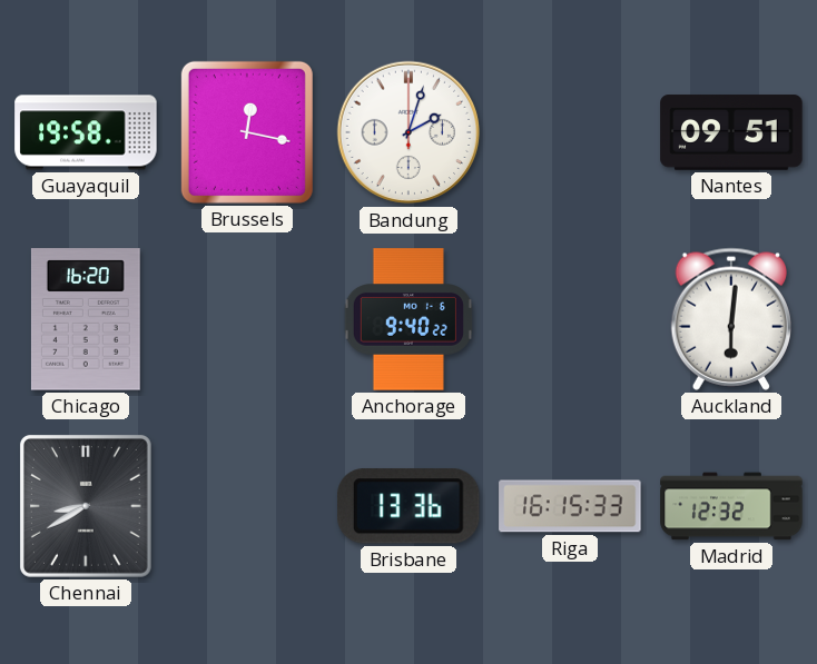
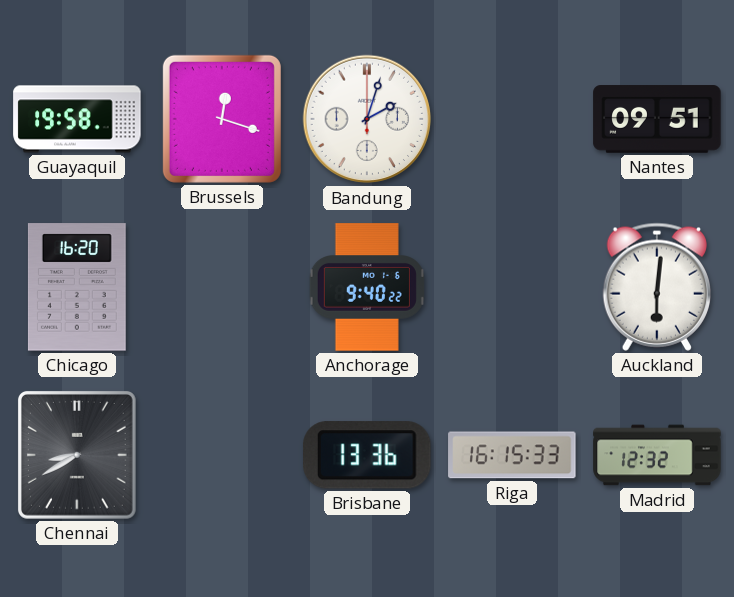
Brussels: 12:17 -> 12:18
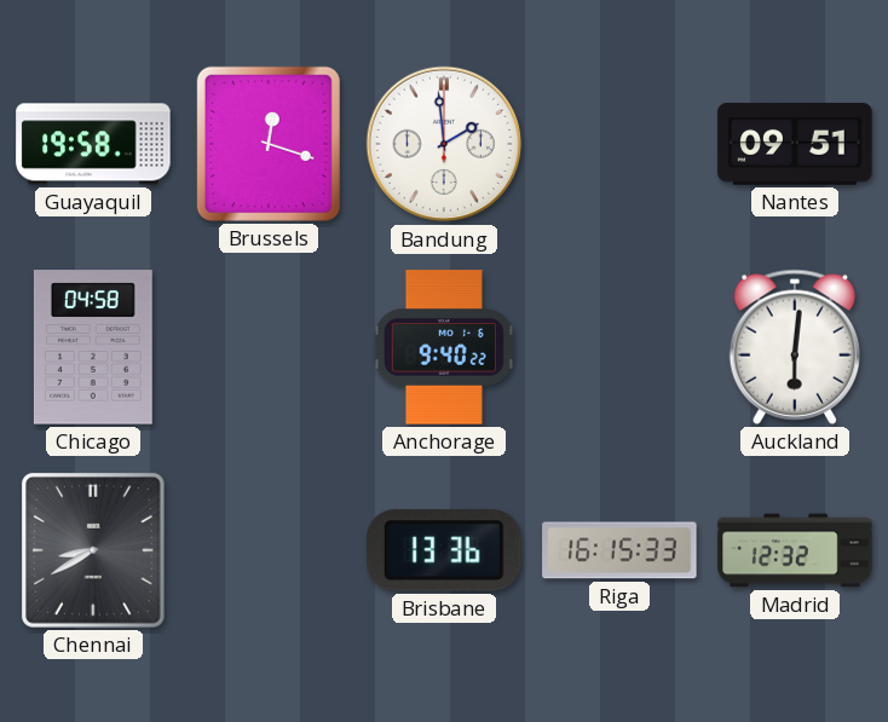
Bandung: 2:03 -> 1:59
Chicago: 16:20 -> 04:58
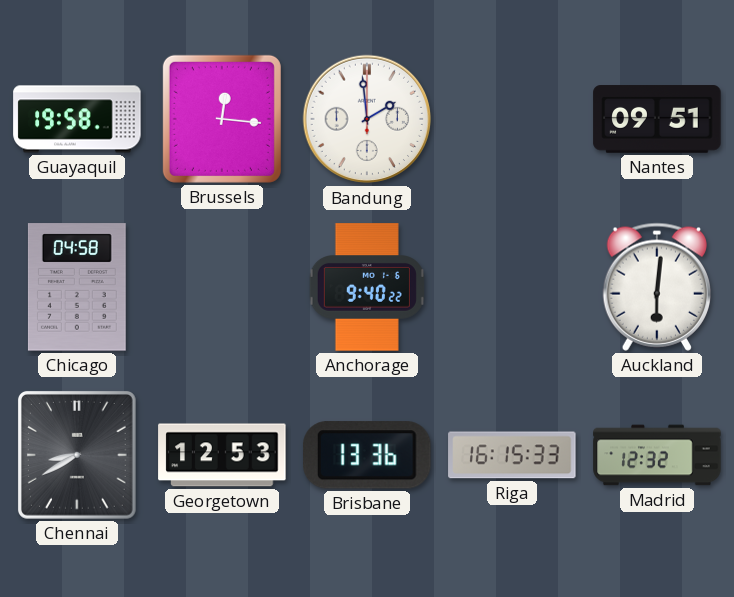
Brussels: 12:18 -> 12:16
Georgetown: none -> 12:53
